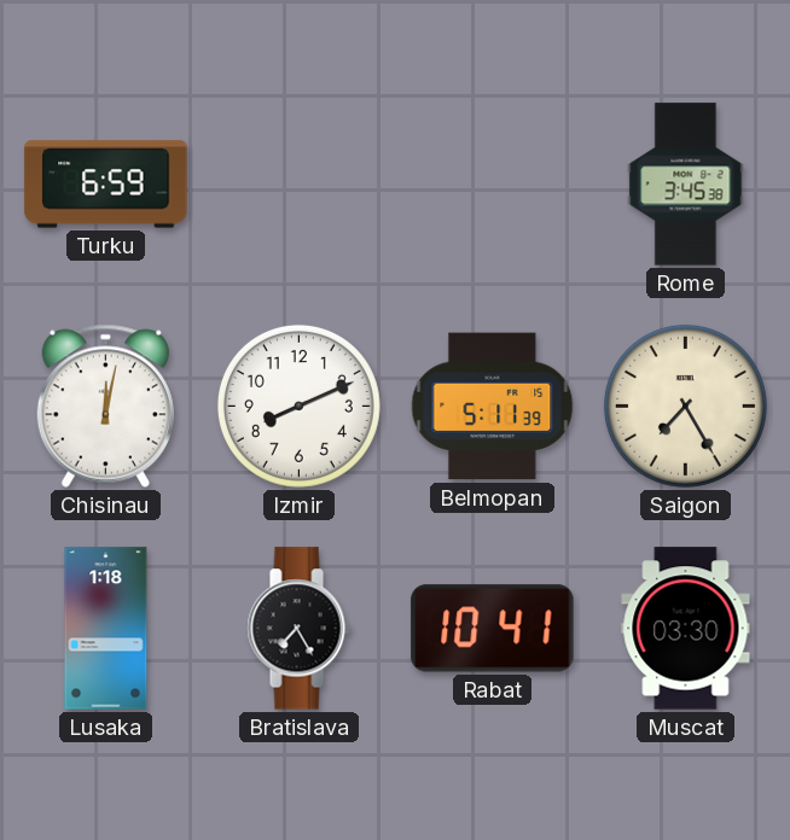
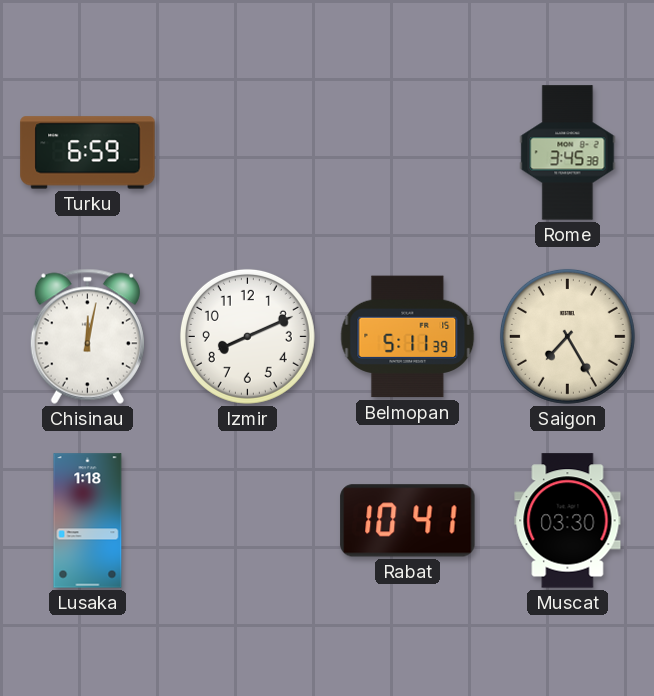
Bratislava: 7:25 -> none
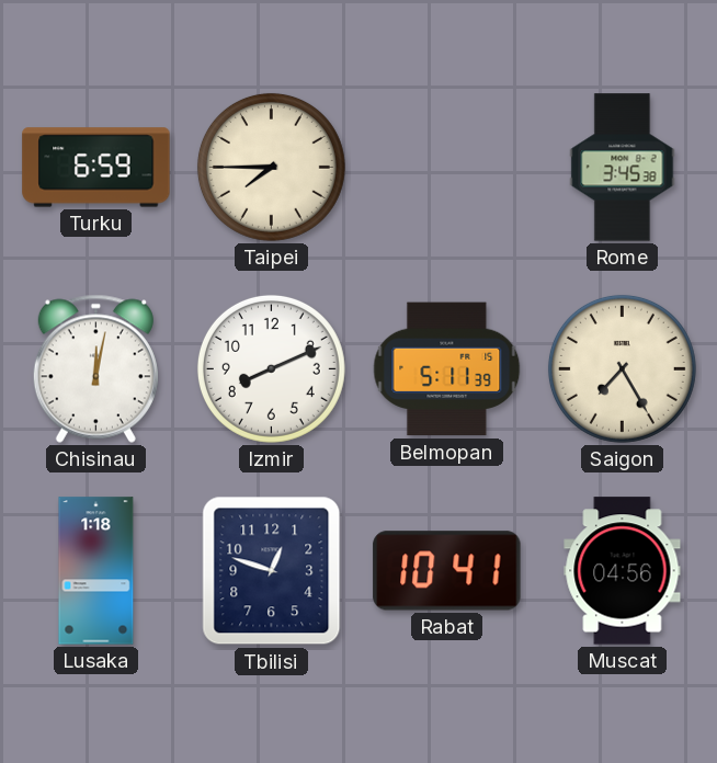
Taipei: none -> 7:45
Tbilisi: none -> 12:48
Muscat: 03:30 -> 04:56
